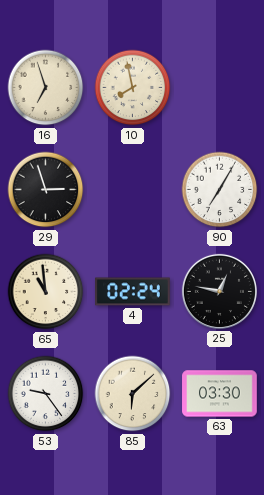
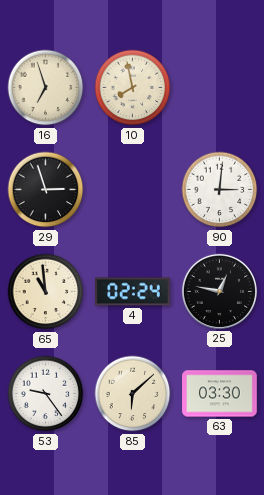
90: 7:05 -> 3:01
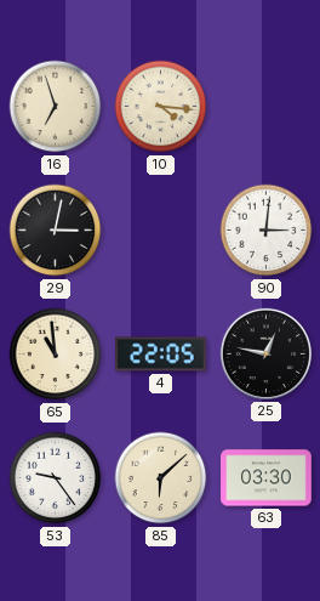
10: 7:58 -> 4:16
29: 2:57 -> 3:02
4: 02:24 -> 22:05
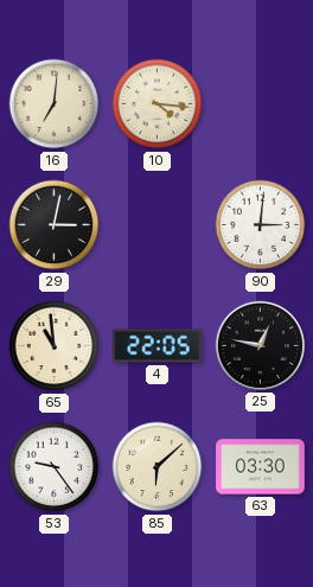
16: 6:57 -> 7:01
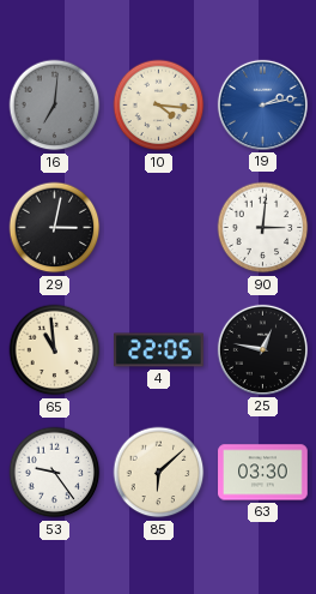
16 dial: cream -> grey
19: none -> 2:13
